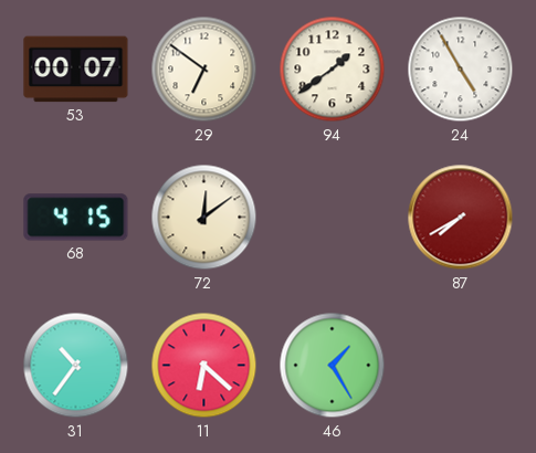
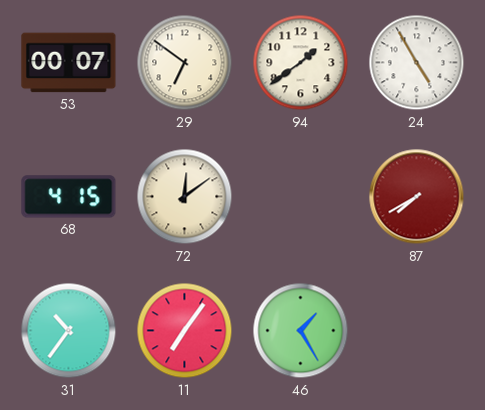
11: 6:22 -> 7:06
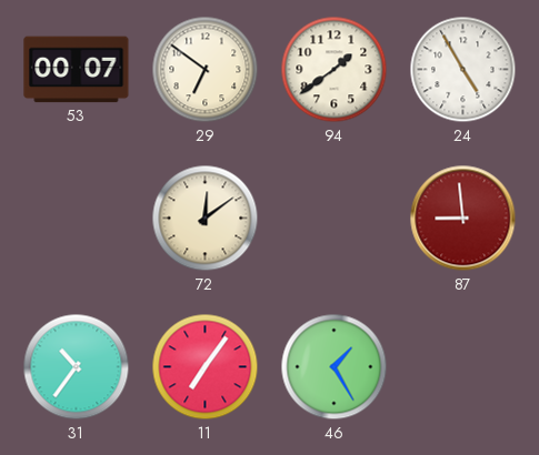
68: 4:15 -> none
87: 7:40 -> 8:59
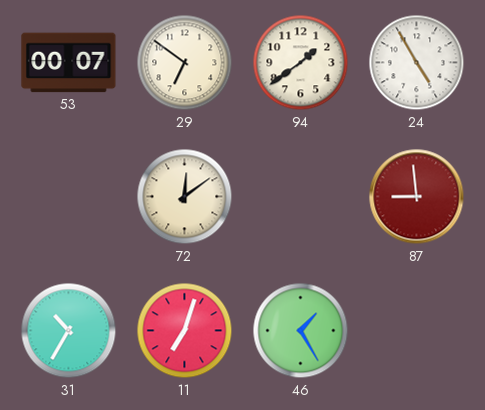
31: 10:36 -> 10:35
11: 7:06 -> 7:03
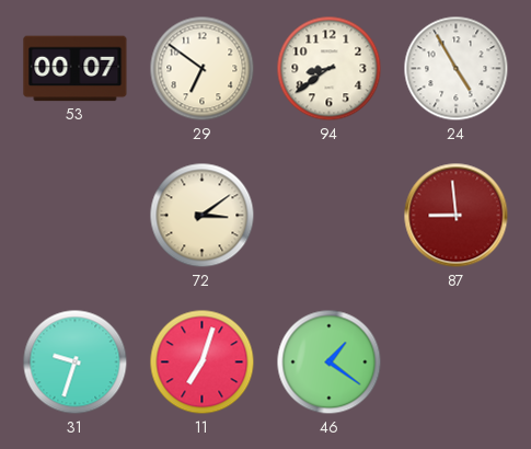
94: 1:39 -> 8:39
72: 12:09 -> 3:09
31: 10:35 -> 9:33
46: 1:25 -> 1:21
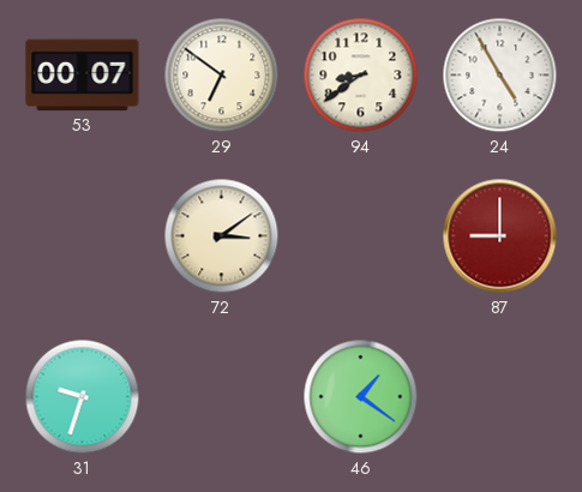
87: 8:59 -> 9:00
11: 7:03 -> none
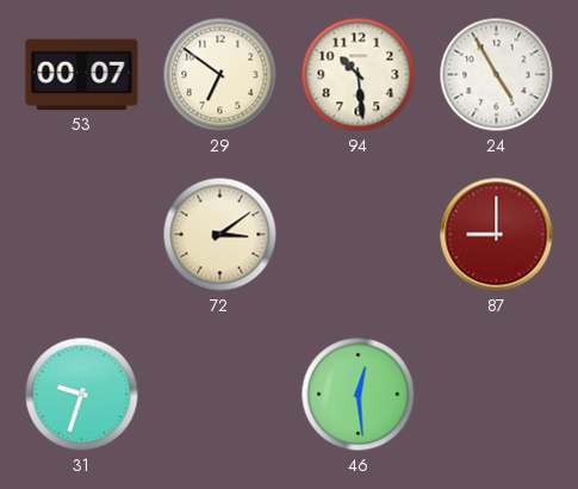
94: 8:39 -> 10:29
46: 1:21 -> 12:29
